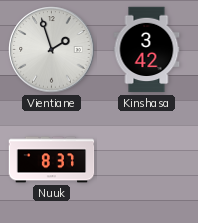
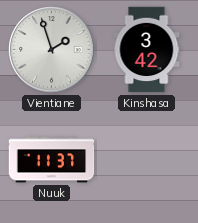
Nuuk: 8:37 -> 11:37
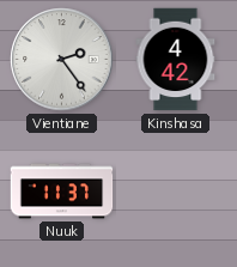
Vientiane: 1:57 -> 2:24
Kinshasa: 3:42 -> 4:42
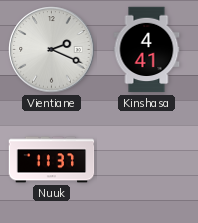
Vientiane: 2:24 -> 2:19
Kinshasa: 4:42 -> 4:41
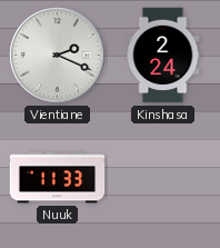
Kinshasa: 4:41 -> 2:24
Nuuk: 11:37 -> 11:33
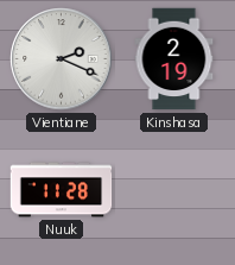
Kinshasa: 2:24 -> 2:19
Nuuk: 11:33 -> 11:28
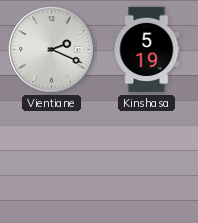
Kinshasa: 2:19 -> 5:19
Nuuk: 11:28 -> none
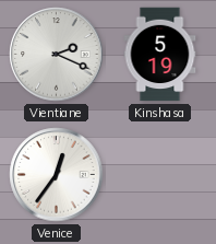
Venice: none -> 12:36
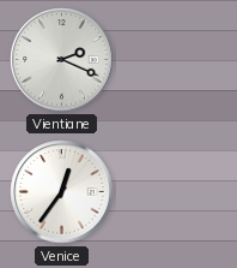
Kinshasa: 5:19 -> none
